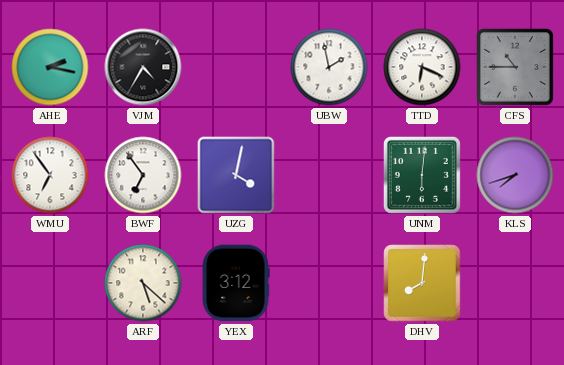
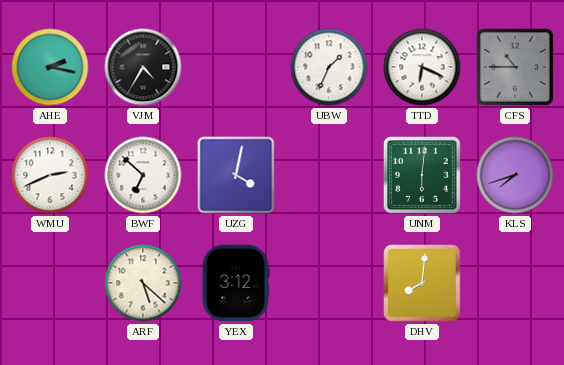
UBW: 1:58 -> 1:34
WMU: 6:54 -> 2:41
BWF: 6:54 -> 6:52
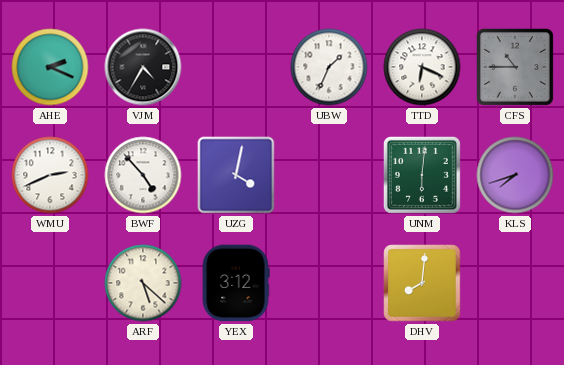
AHE: 2:17 -> 2:19
BWF: 6:52 -> 4:53
